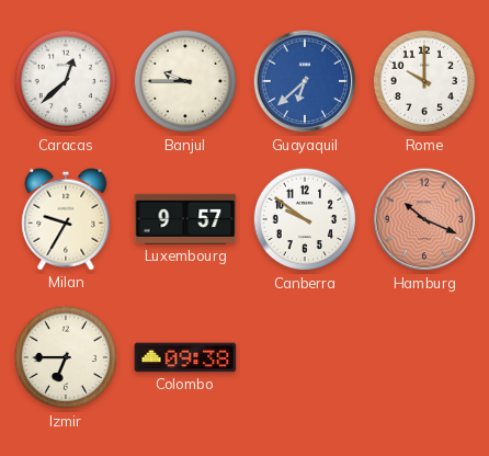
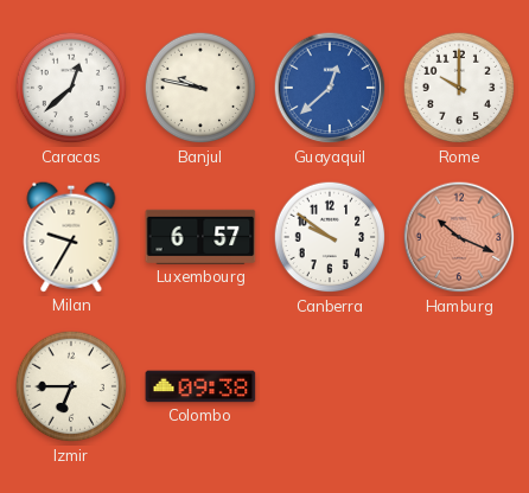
Banjul: 9:45 -> 9:47
Guayaquil: 6:38 -> 12:38
Luxembourg: 9:57 -> 6:57
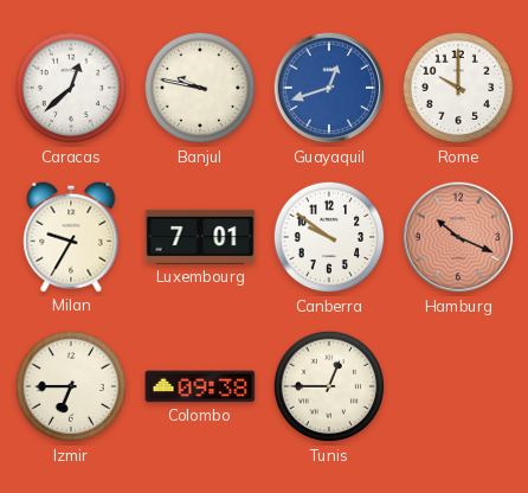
Guayaquil: 12:38 -> 12:42
Luxembourg: 6:57 -> 7:01
Tunis: none -> 12:45
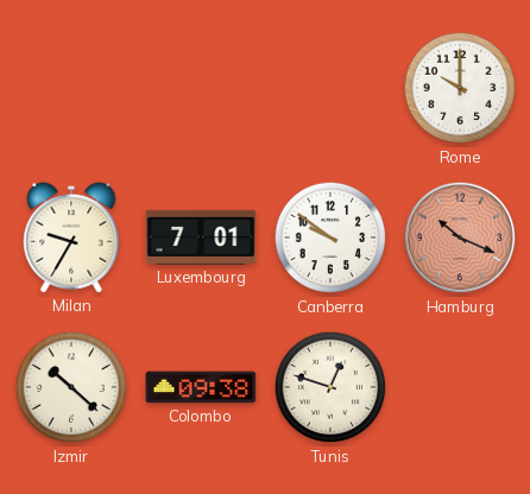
Caracas: 12:38 -> none
Banjul: 9:47 -> none
Guayaquil: 12:42 -> none
Izmir: 6:45 -> 10:22
Tunis: 12:45 -> 12:48
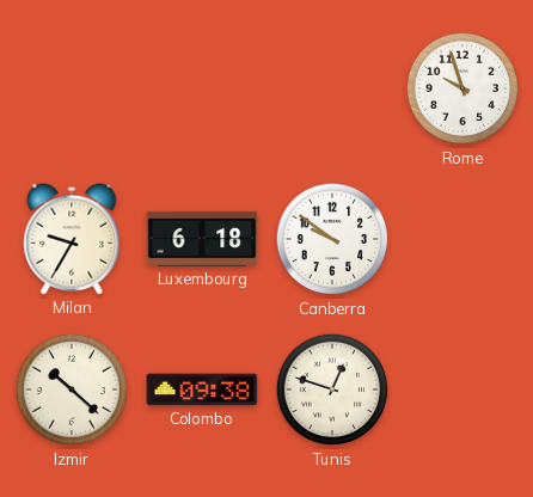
Rome: 10:00 -> 9:57
Luxembourg: 7:01 -> 6:18
Hamburg: 10:19 -> none
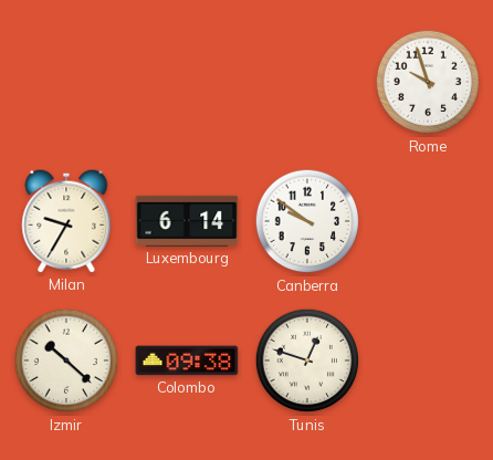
Luxembourg: 6:18 -> 6:14
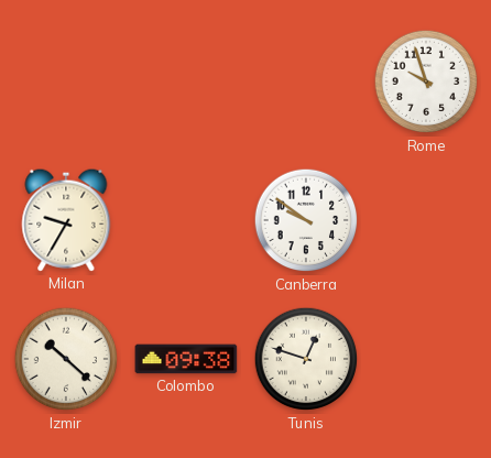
Luxembourg: 6:14 -> none
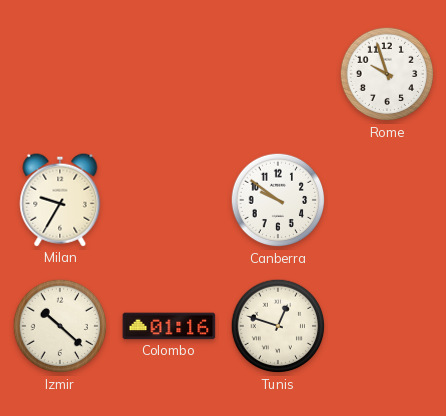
Colombo: 09:38 -> 01:16
